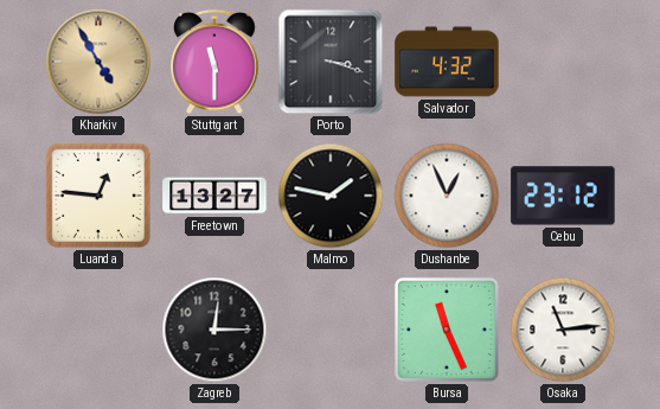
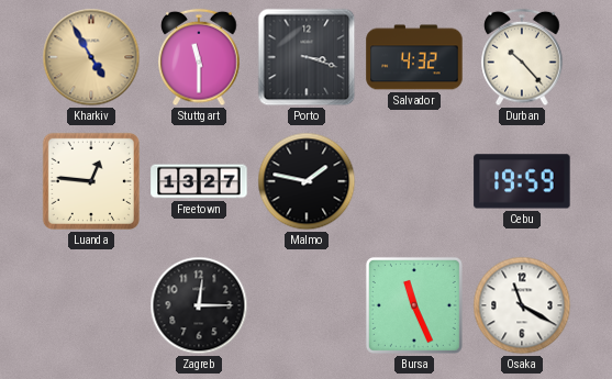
Durban: none -> 10:23
Dushanbe: 12:56 -> none
Cebu: 23:12 -> 19:59
Osaka: 11:14 -> 11:20
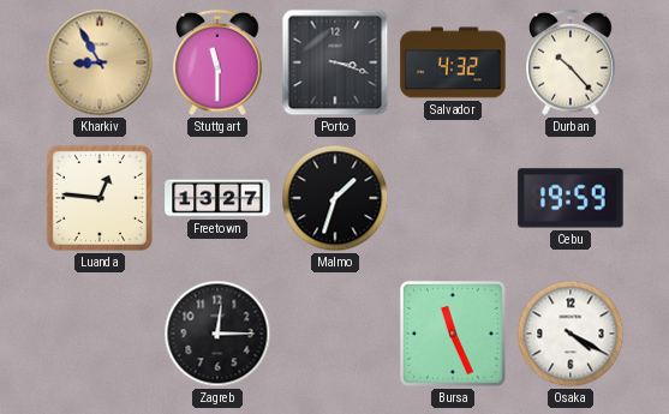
Kharkiv: 4:55 -> 8:55
Malmo: 1:47 -> 1:33
Osaka: 11:20 -> 4:20
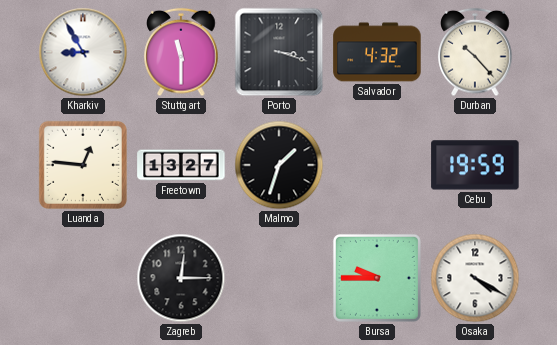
Kharkiv dial: champagne -> white
Bursa: 11:26 -> 9:45
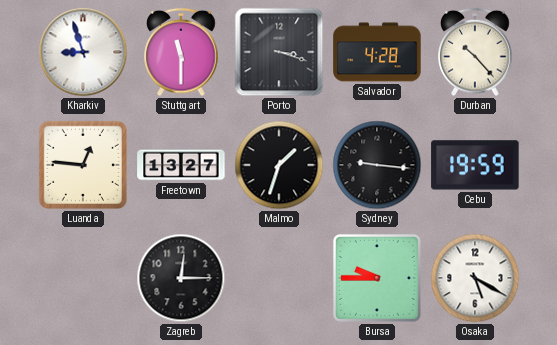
Kharkiv: 8:55 -> 8:57
Salvador: 4:32 -> 4:28
Sydney: none -> 9:16
Osaka: 4:20 -> 5:20
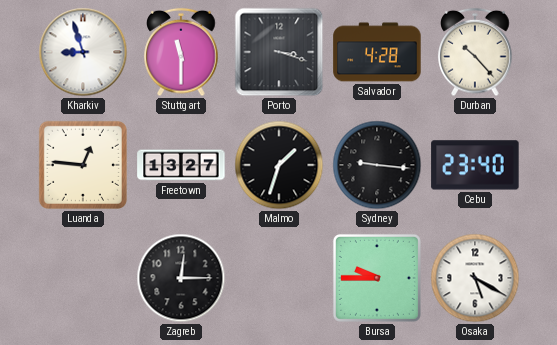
Cebu: 19:59 -> 23:40
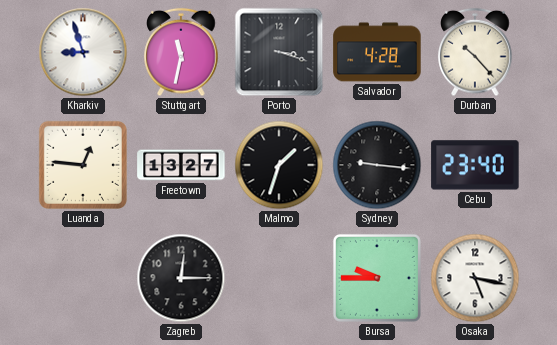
Stuttgart: 11:30 -> 11:32
Osaka: 5:20 -> 5:17
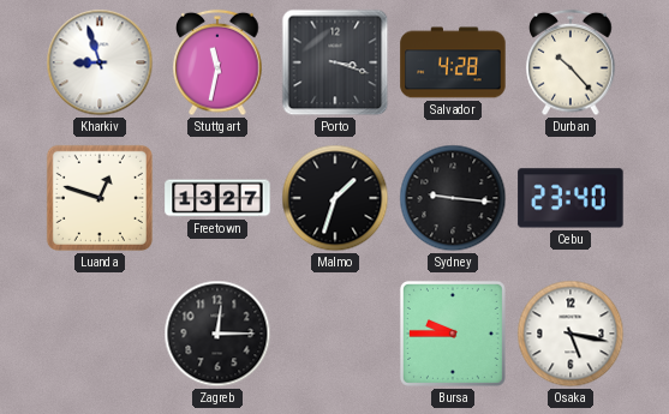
Luanda: 12:46 -> 12:48
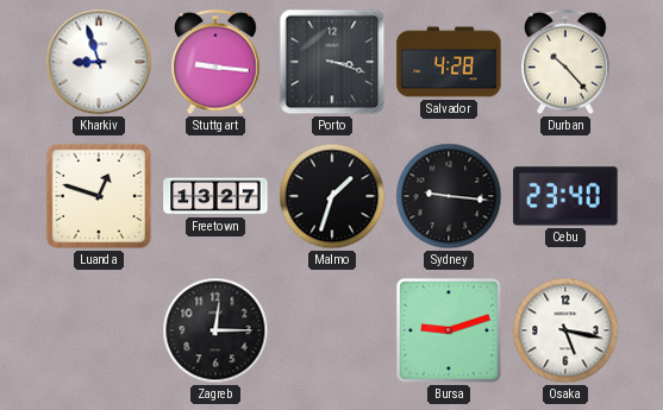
Stuttgart: 11:32 -> 9:16
Bursa: 9:45 -> 9:12
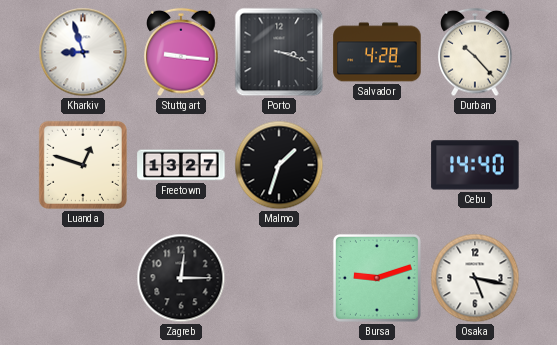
Sydney: 9:16 -> none
Cebu: 23:40 -> 14:40
